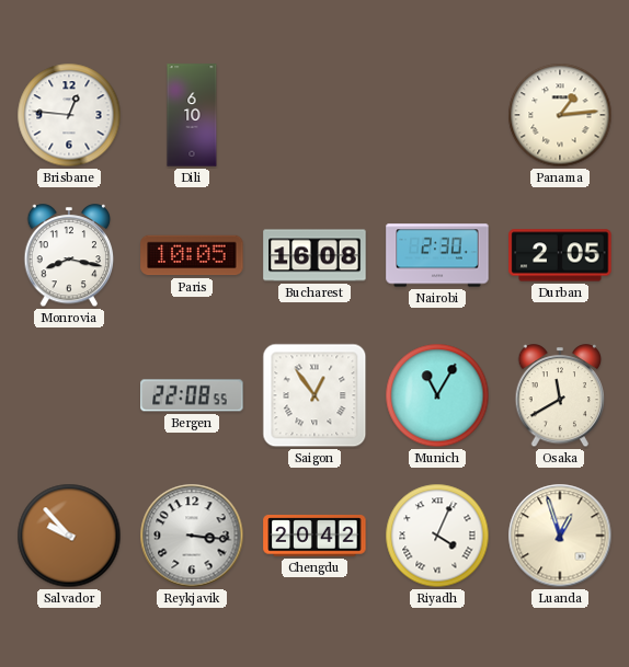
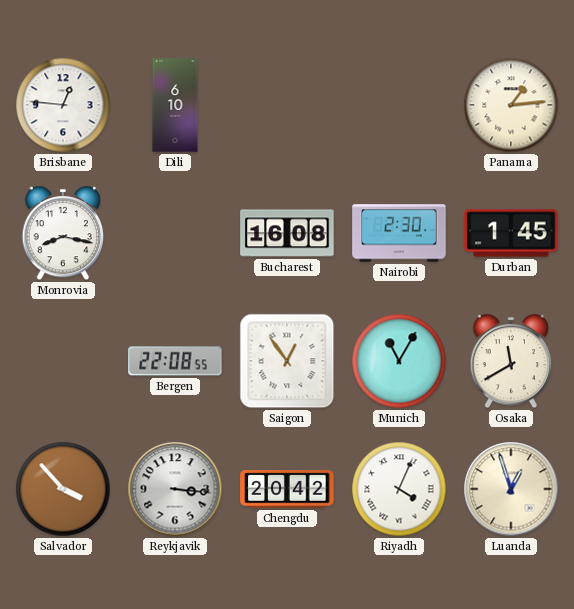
Paris: 10:05 -> none
Durban: 2:05 -> 1:45
Salvador: 9:53 -> 3:53
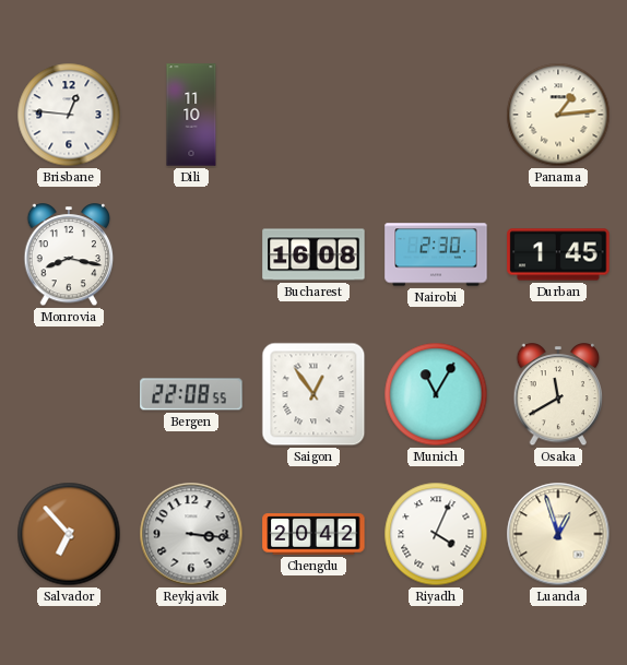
Dili: 6:10 -> 11:10
Salvador: 3:53 -> 6:53
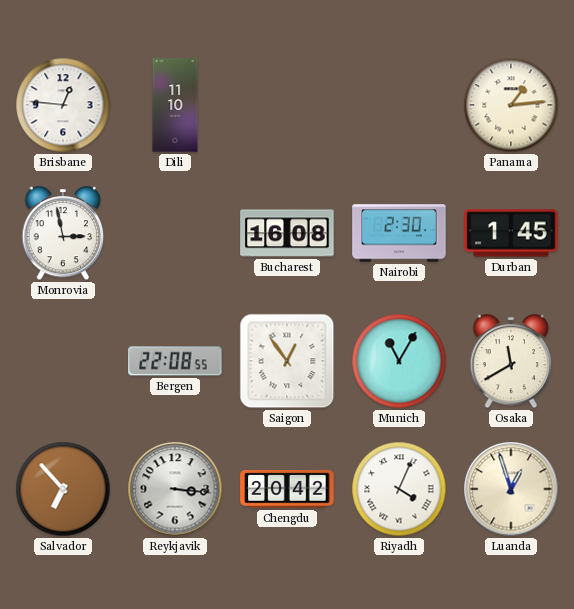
Monrovia: 8:17 -> 2:58
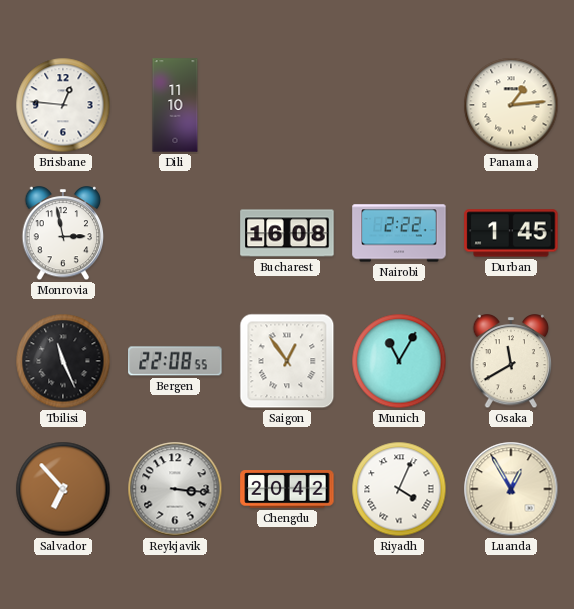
Nairobi: 2:30 -> 2:22
Tbilisi: none -> 11:26
Luanda: 12:57 -> 12:55
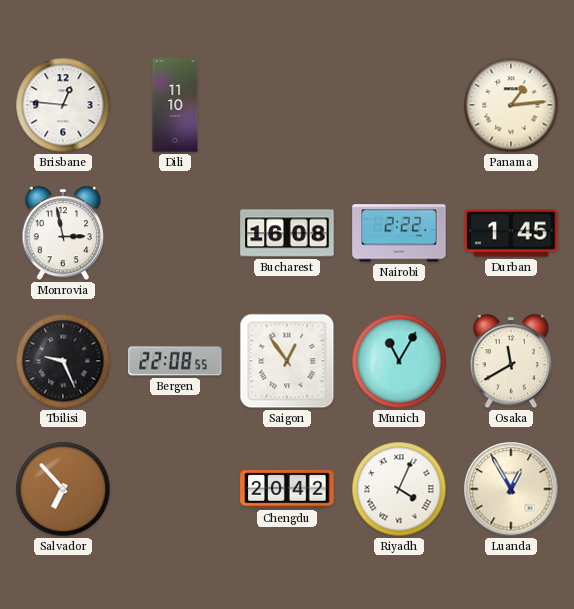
Tbilisi: 11:26 -> 9:26
Reykjavik: 3:16 -> none
